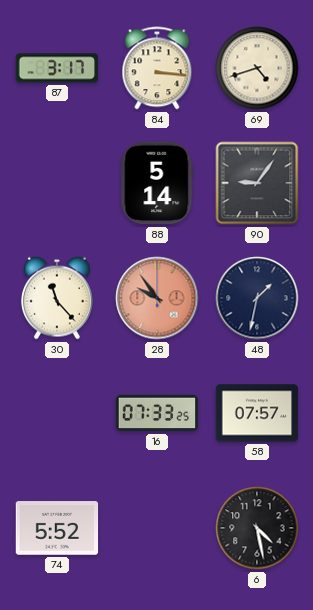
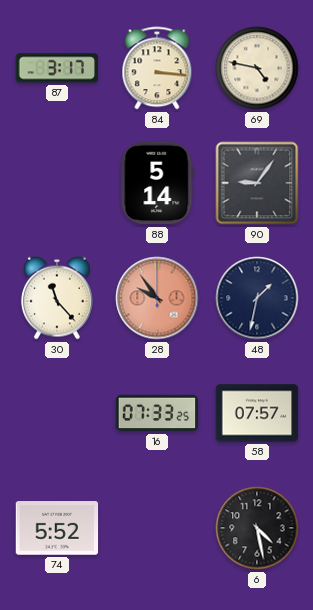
69: 4:42 -> 4:47
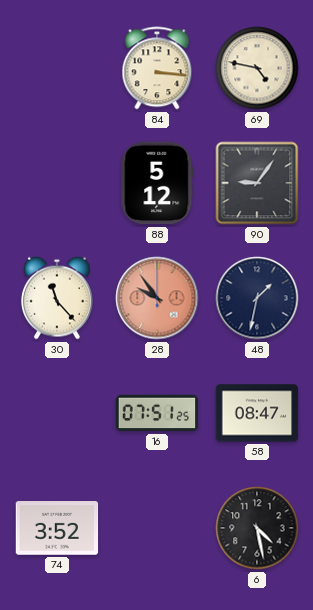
87: 3:17 -> none
88: 5:14 -> 5:12
16: 07:33 -> 07:51
58: 07:57 -> 08:47
74: 5:52 -> 3:52
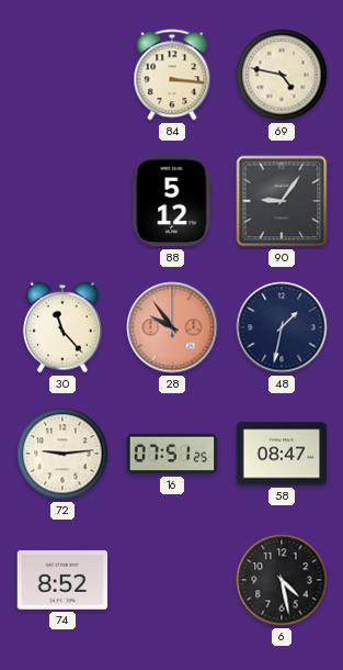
72: none -> 9:14
74: 3:52 -> 8:52
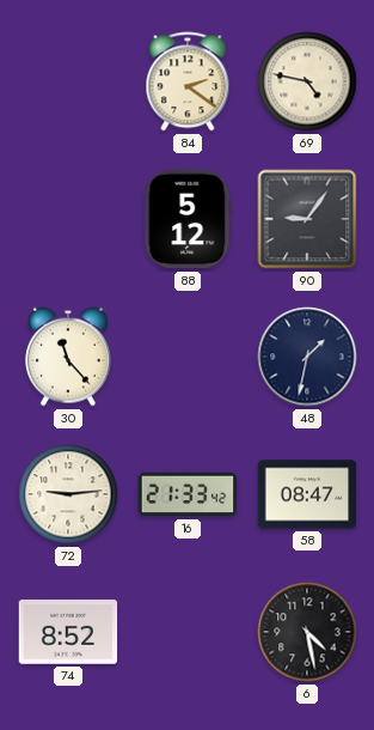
84: 3:16 -> 2:21
28: 9:54 -> none
16: 07:51 -> 21:33
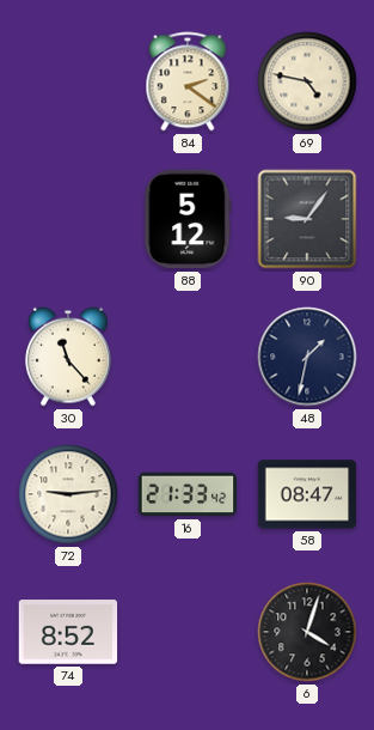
6: 4:28 -> 4:03
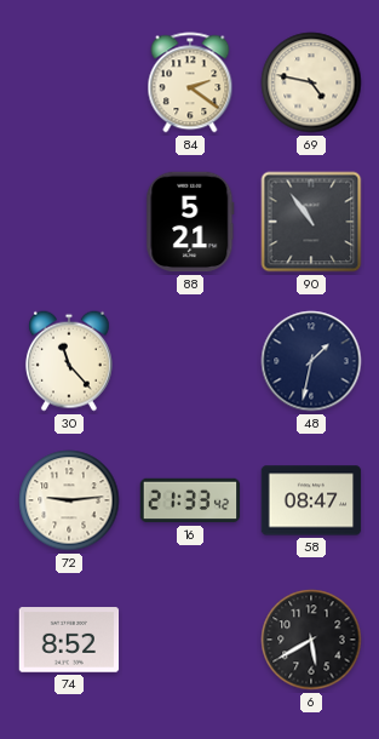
88: 5:12 -> 5:21
90: 9:06 -> 10:54
6: 4:03 -> 5:40
